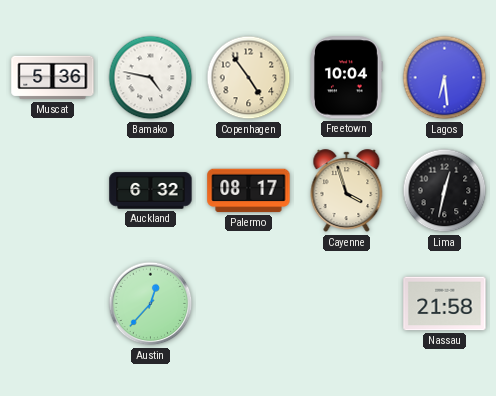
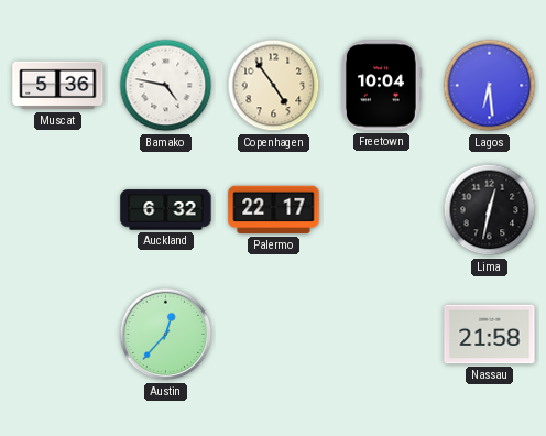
Palermo: 08:17 -> 22:17
Cayenne: 3:57 -> none
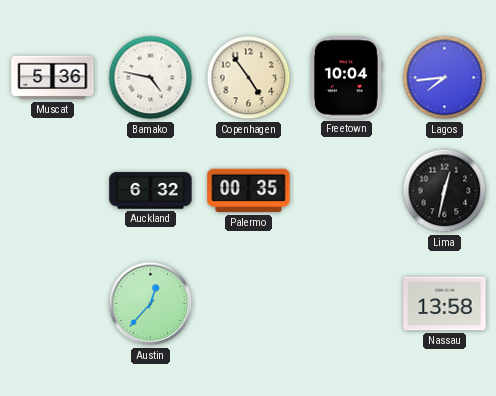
Lagos: 6:29 -> 7:44
Palermo: 22:17 -> 00:35
Nassau: 21:58 -> 13:58
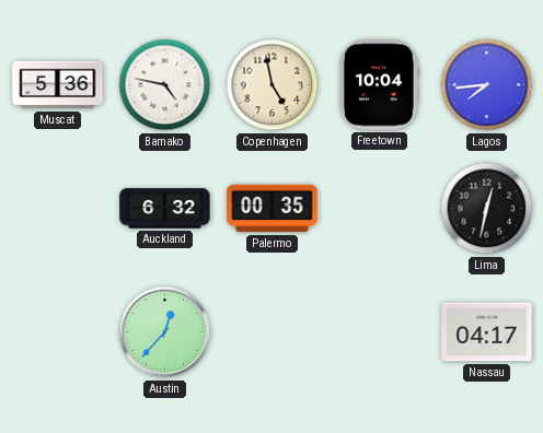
Copenhagen: 4:54 -> 4:58
Nassau: 13:58 -> 04:17
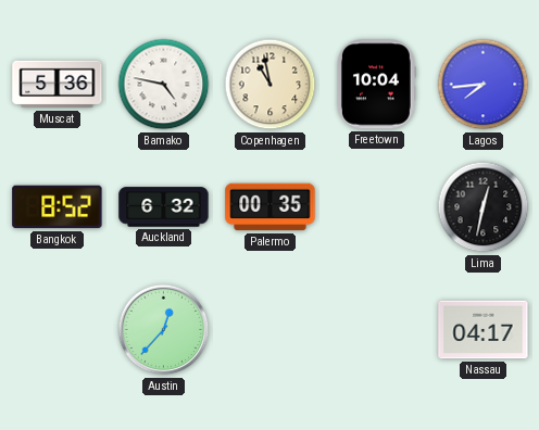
Copenhagen: 4:58 -> 10:58
Bangkok: none -> 8:52
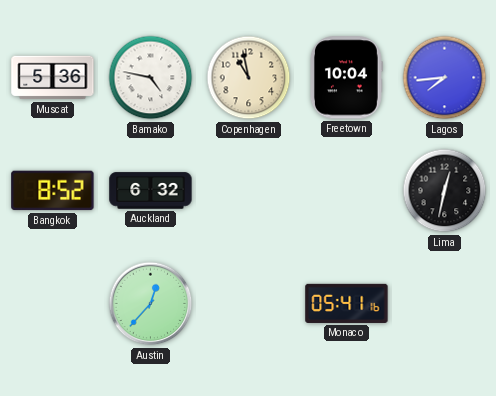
Palermo: 00:35 -> none
Monaco: none -> 05:41
Nassau: 04:17 -> none
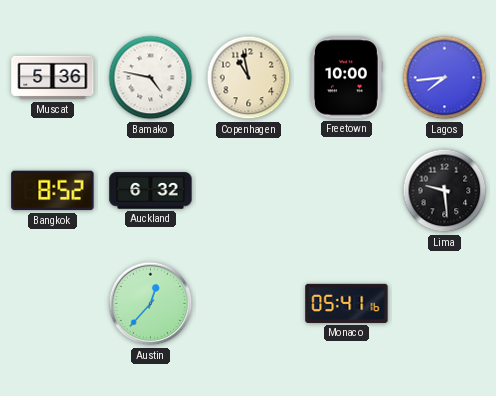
Freetown: 10:04 -> 10:00
Lima: 12:32 -> 9:29
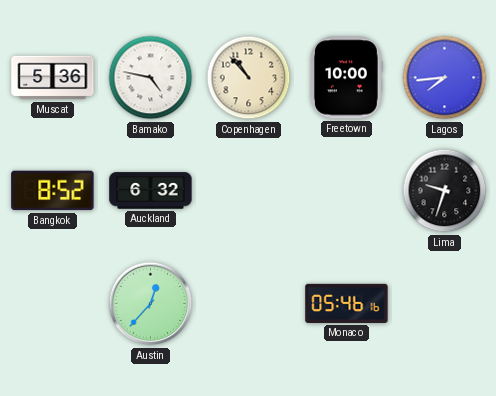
Copenhagen: 10:58 -> 10:53
Lima: 9:29 -> 9:33
Monaco: 05:41 -> 05:46
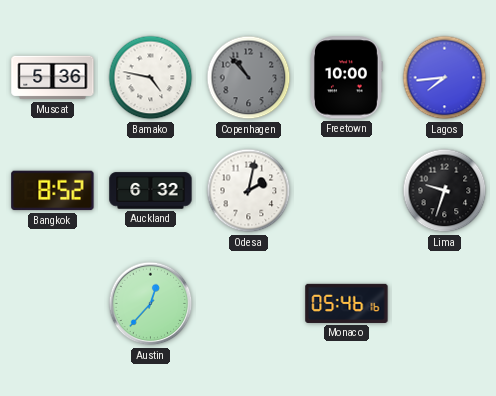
Copenhagen dial: cream -> grey
Odesa: none -> 2:02
